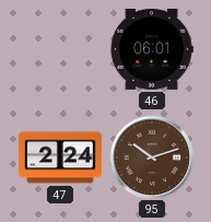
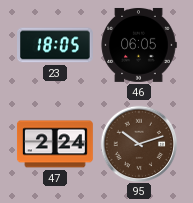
23: none -> 18:05
46: 06:01 -> 06:05
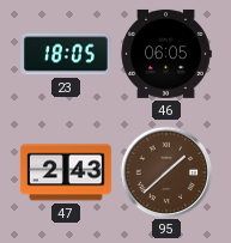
47: 2:24 -> 2:43
95: 10:12 -> 1:38
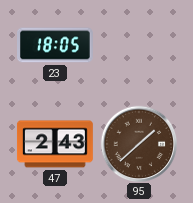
46: 06:05 -> none
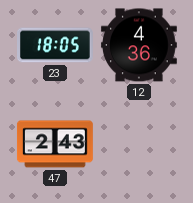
12: none -> 4:36
95: 1:38 -> none
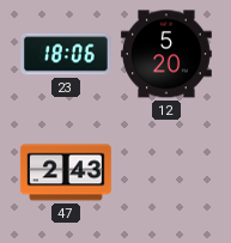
23: 18:05 -> 18:06
12: 4:36 -> 5:20
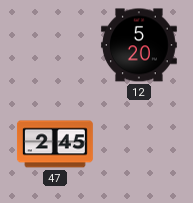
23: 18:06 -> none
47: 2:43 -> 2:45
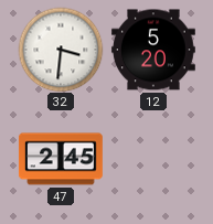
32: none -> 3:31
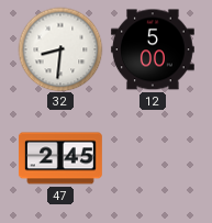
32: 3:31 -> 8:31
12: 5:20 -> 5:00
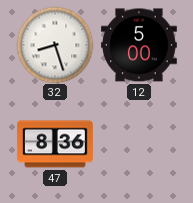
32: 8:31 -> 8:27
47: 2:45 -> 8:36
